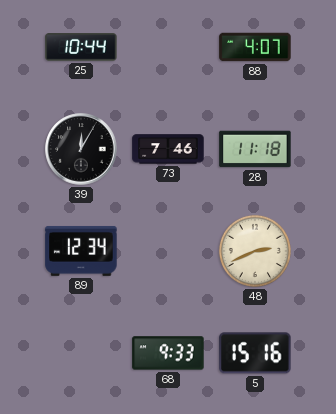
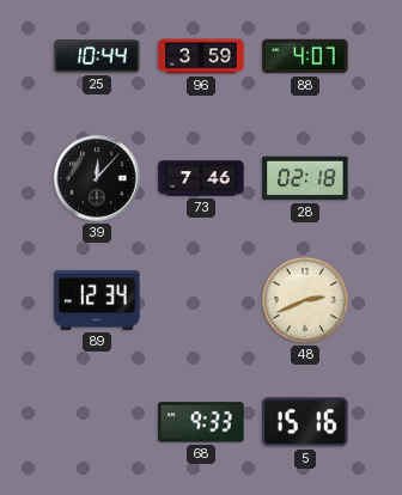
96: none -> 3:59
39: 12:05 -> 12:07
28: 11:18 -> 02:18
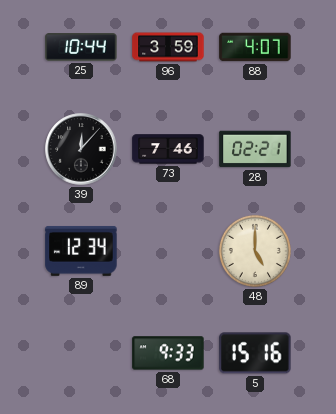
28: 02:18 -> 02:21
48: 2:41 -> 5:00
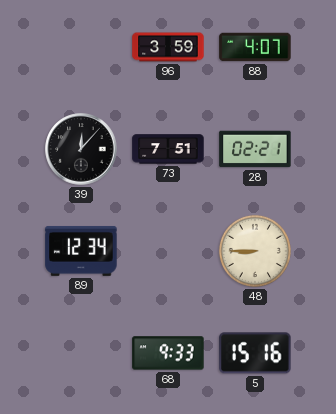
25: 10:44 -> none
73: 7:46 -> 7:51
48: 5:00 -> 8:45
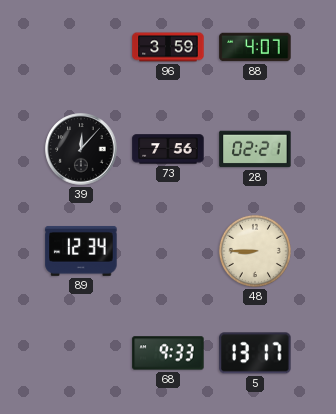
73: 7:51 -> 7:56
5: 15:16 -> 13:17
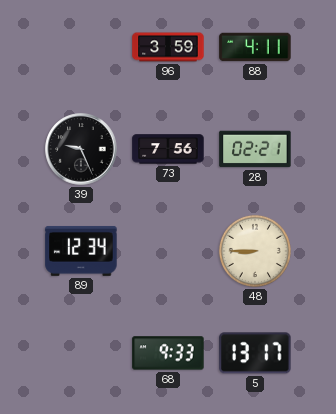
88: 4:07 -> 4:11
39: 12:07 -> 9:26
